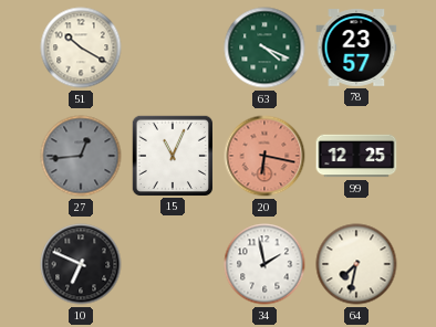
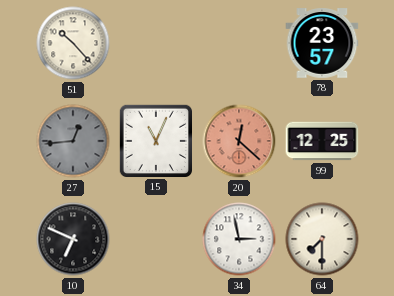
51: 10:20 -> 10:23
63: 4:19 -> none
20: 6:17 -> 12:22
34: 1:58 -> 2:58
64: 7:32 -> 7:30
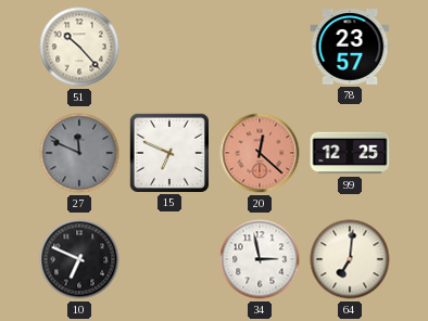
27: 12:44 -> 11:49
15: 11:04 -> 6:49
64: 7:30 -> 7:01
